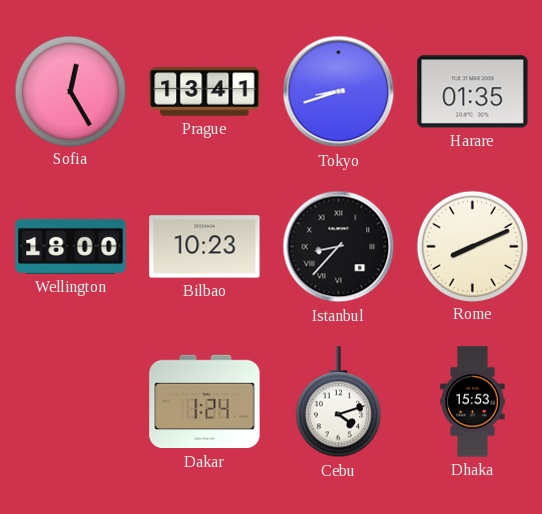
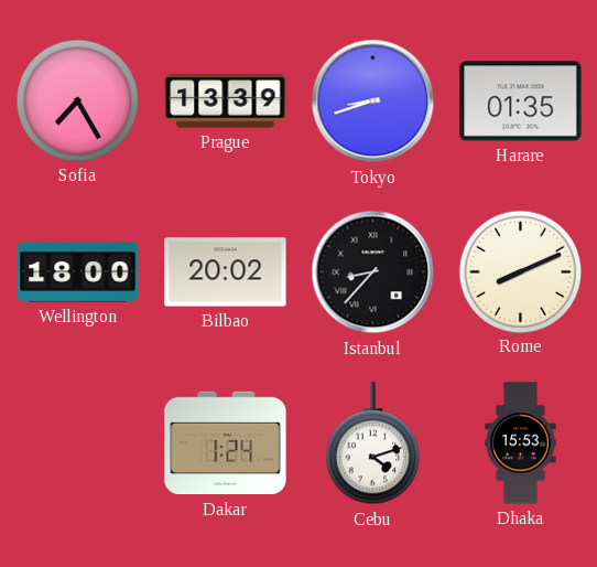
Sofia: 12:25 -> 7:25
Prague: 13:41 -> 13:39
Bilbao: 10:23 -> 20:02
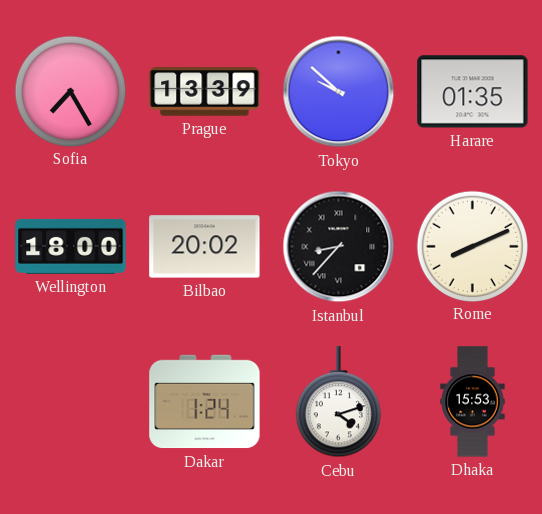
Tokyo: 8:42 -> 9:52
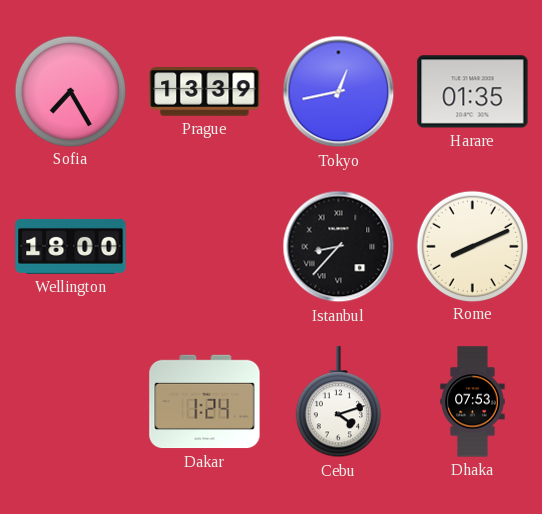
Tokyo: 9:52 -> 12:43
Bilbao: 20:02 -> none
Dhaka: 15:53 -> 07:53
